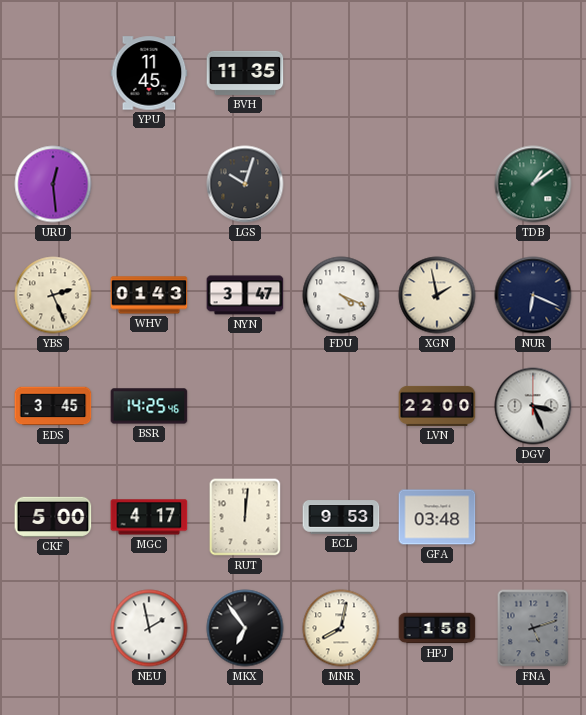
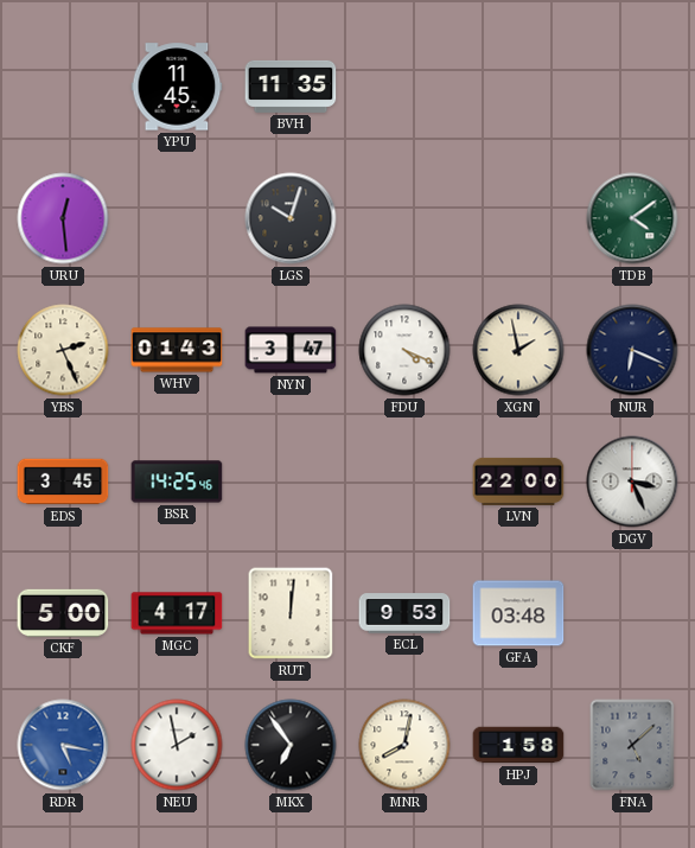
TDB: 1:09 -> 4:09
RDR: none -> 5:17
FNA: 5:12 -> 5:08
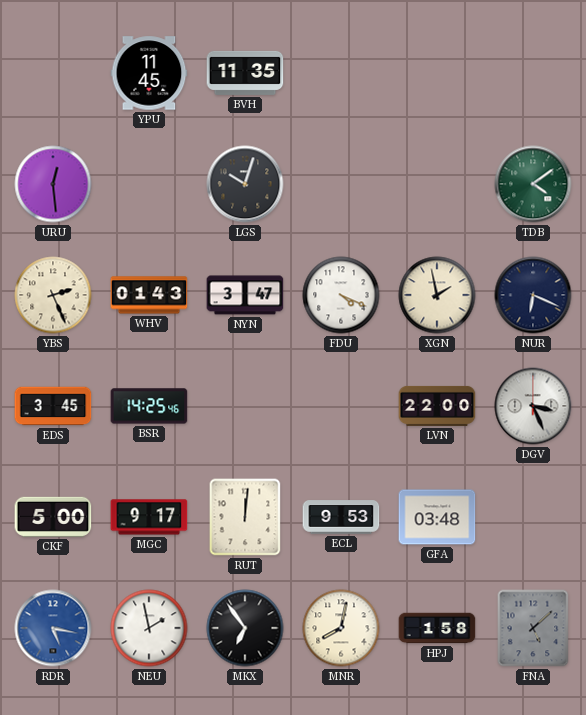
MGC: 4:17 -> 9:17
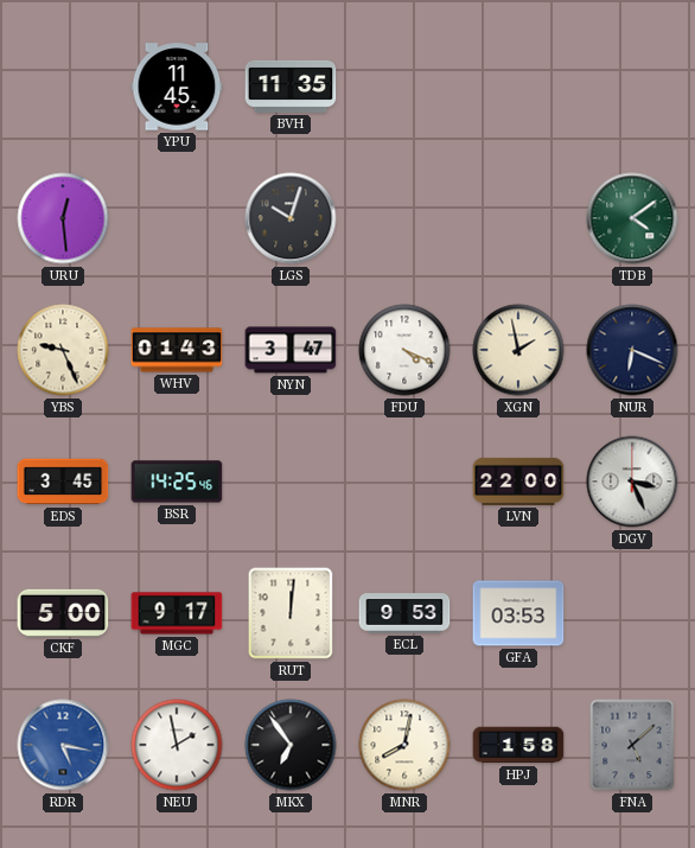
YBS: 2:26 -> 9:26
GFA: 03:48 -> 03:53
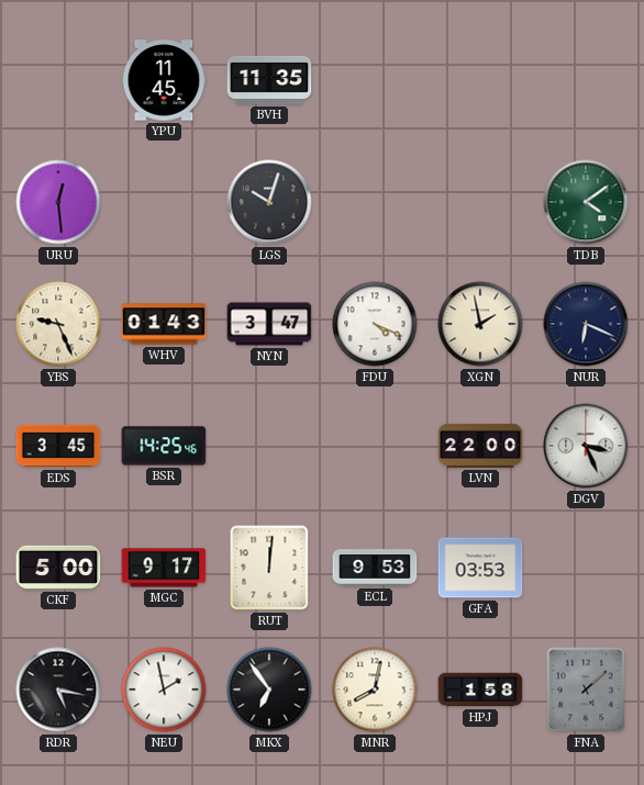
RDR dial: blue -> black
